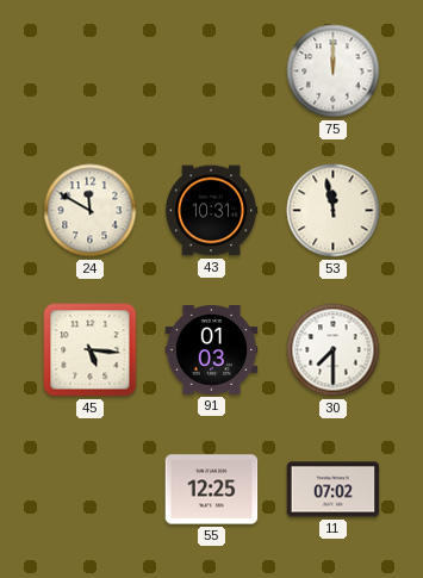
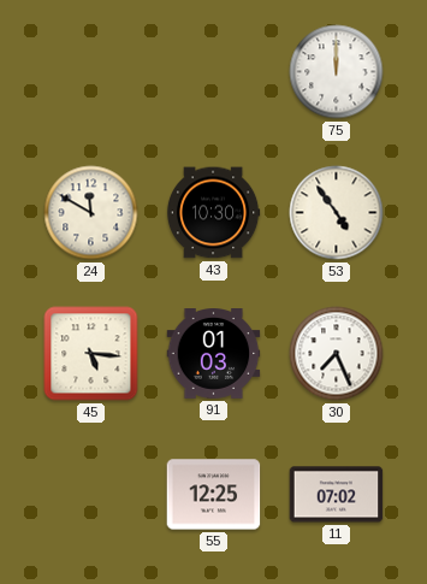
43: 10:31 -> 10:30
53: 11:58 -> 4:54
30: 7:30 -> 7:26
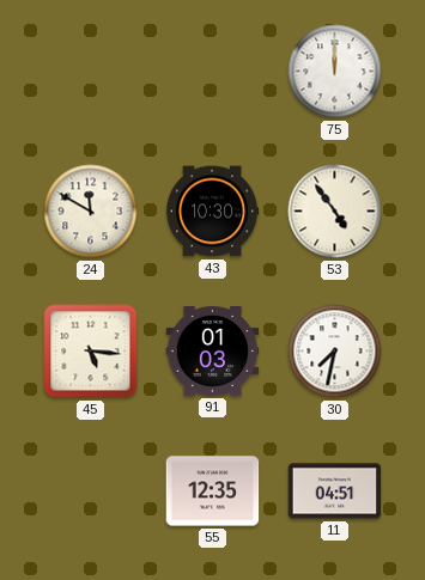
30: 7:26 -> 7:32
55: 12:25 -> 12:35
11: 07:02 -> 04:51
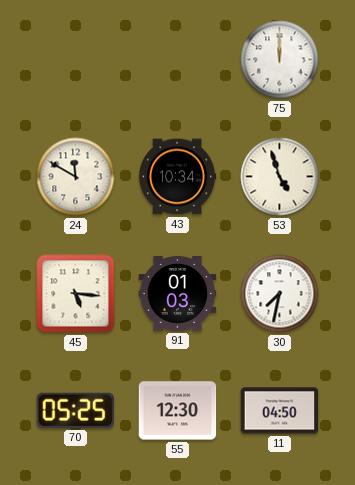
43: 10:30 -> 10:34
53: 4:54 -> 4:57
70: none -> 05:25
55: 12:35 -> 12:30
11: 04:51 -> 04:50
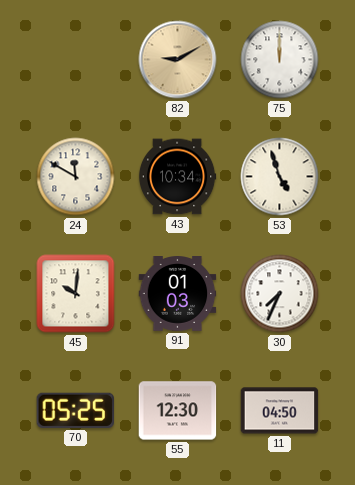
82: none -> 9:10
45: 5:16 -> 10:01
30: 7:32 -> 7:34
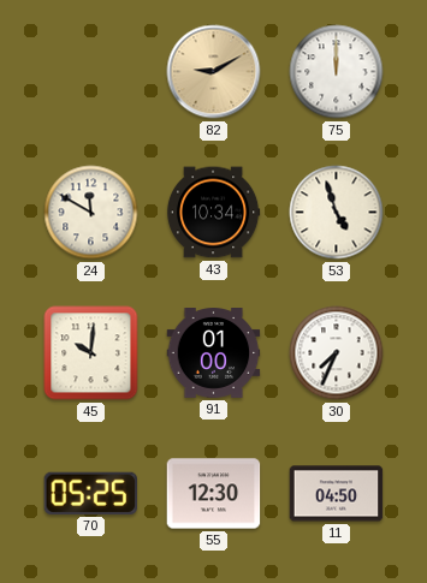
91: 01:03 -> 01:00
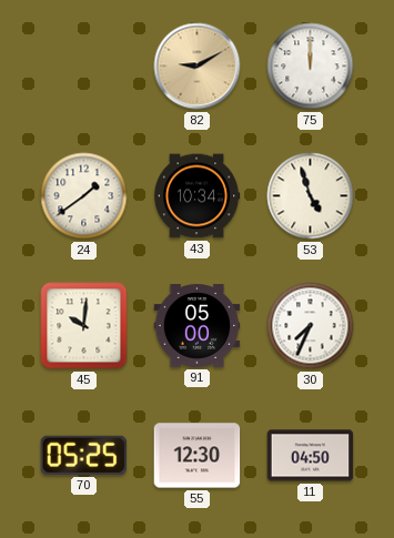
24: 11:50 -> 1:39
91: 01:00 -> 05:00
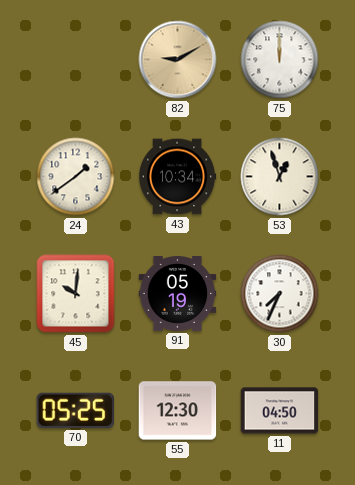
53: 4:57 -> 12:57
91: 05:00 -> 05:19
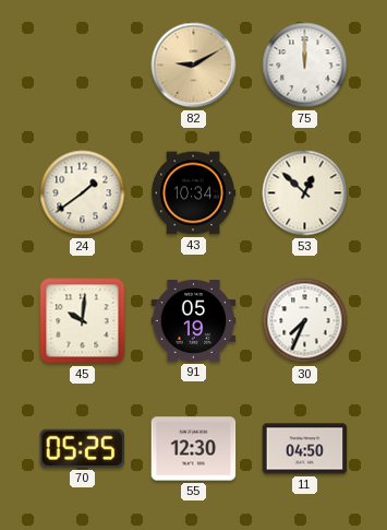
53: 12:57 -> 12:52
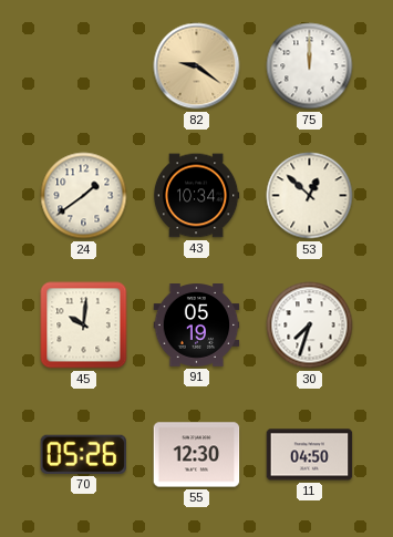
82: 9:10 -> 9:21
30: 7:34 -> 7:33
70: 05:25 -> 05:26
